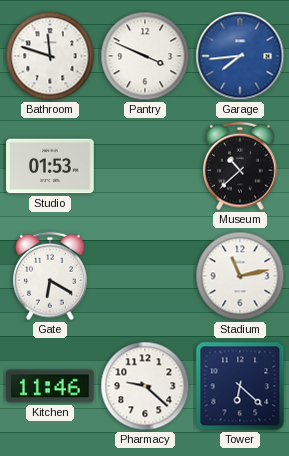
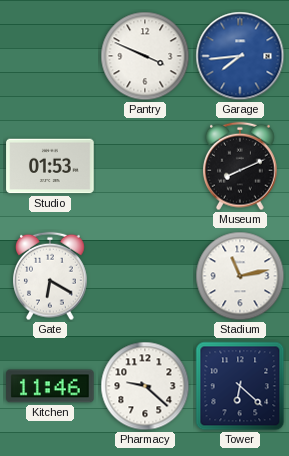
Bathroom: 11:48 -> none
Museum: 10:38 -> 8:11
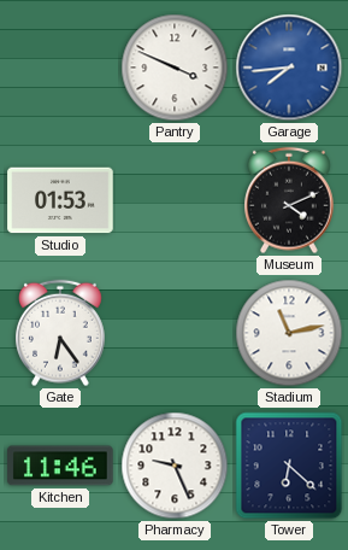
Museum: 8:11 -> 4:11
Gate: 6:20 -> 6:24
Pharmacy: 9:22 -> 9:26
